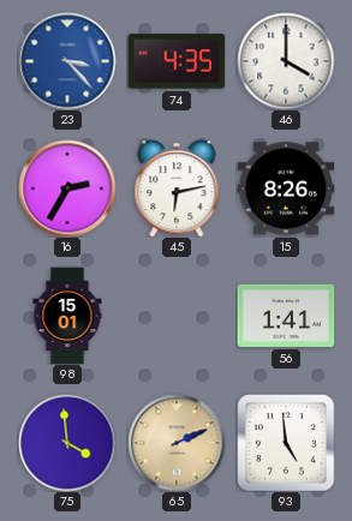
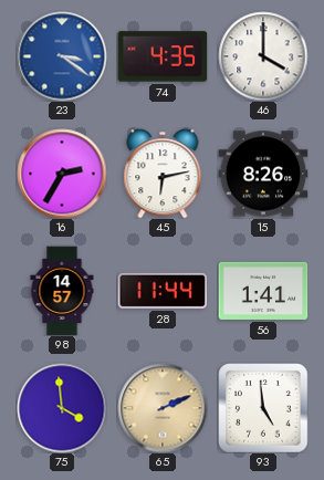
23: 3:23 -> 3:21
98: 15:01 -> 14:57
28: none -> 11:44
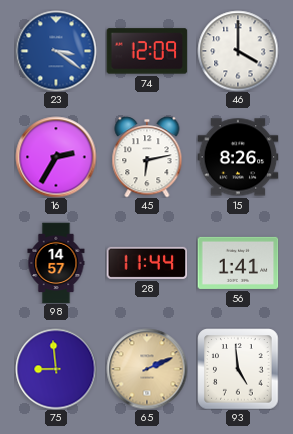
74: 4:35 -> 12:09
75: 3:59 -> 8:59
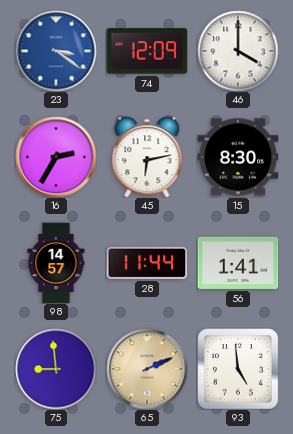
15: 8:26 -> 8:30
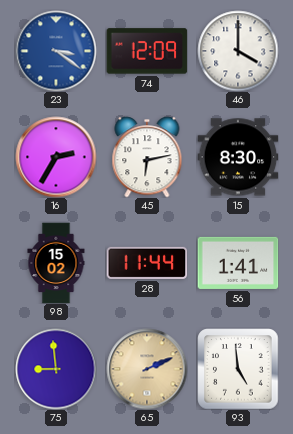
98: 14:57 -> 15:02
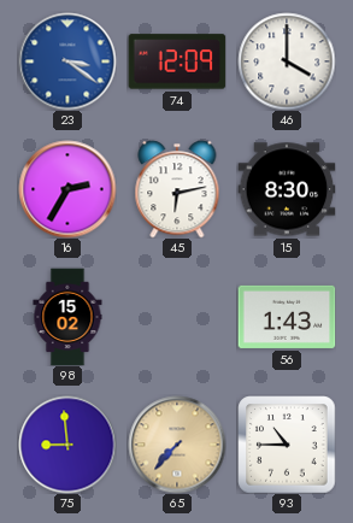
28: 11:44 -> none
56: 1:41 -> 1:43
65: 2:11 -> 7:37
93: 4:59 -> 10:45
